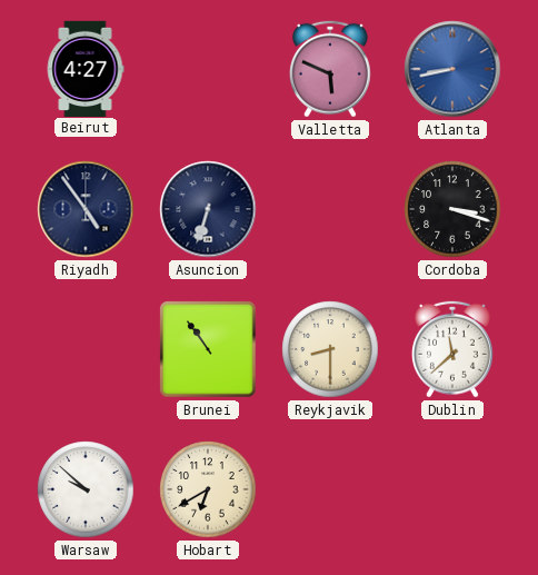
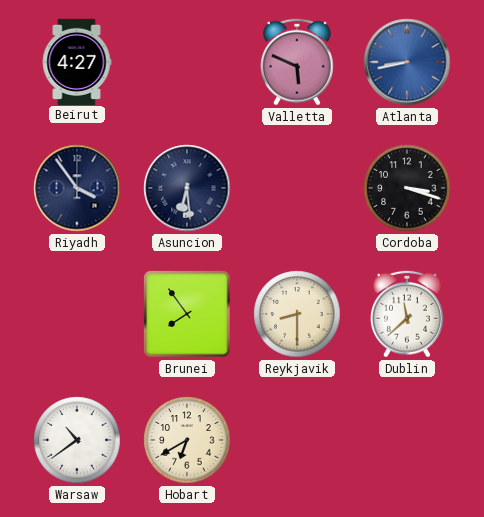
Riyadh: 4:54 -> 3:54
Asuncion: 6:33 -> 6:29
Brunei: 10:54 -> 7:54
Warsaw: 9:52 -> 10:39
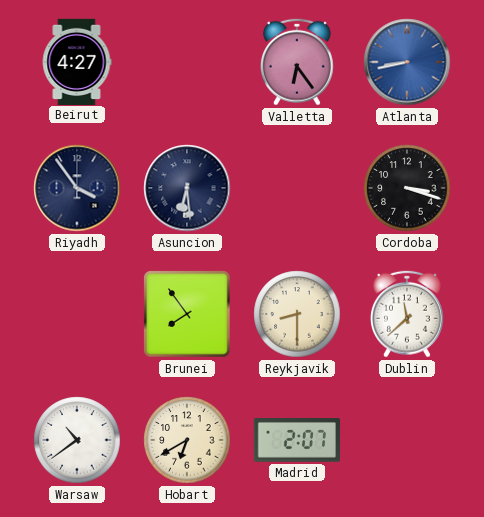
Valletta: 5:49 -> 6:24
Madrid: none -> 2:07
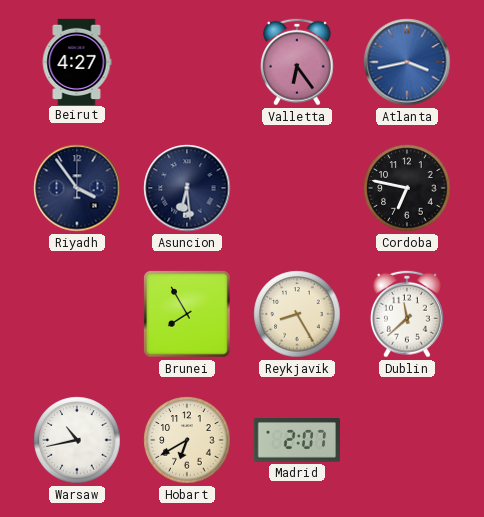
Atlanta: 8:43 -> 3:43
Cordoba: 3:18 -> 6:47
Brunei: 7:54 -> 7:55
Reykjavik: 8:30 -> 8:25
Warsaw: 10:39 -> 10:43
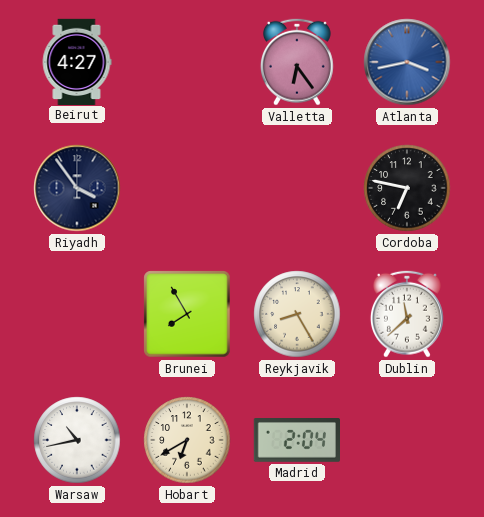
Asuncion: 6:29 -> none
Madrid: 2:07 -> 2:04
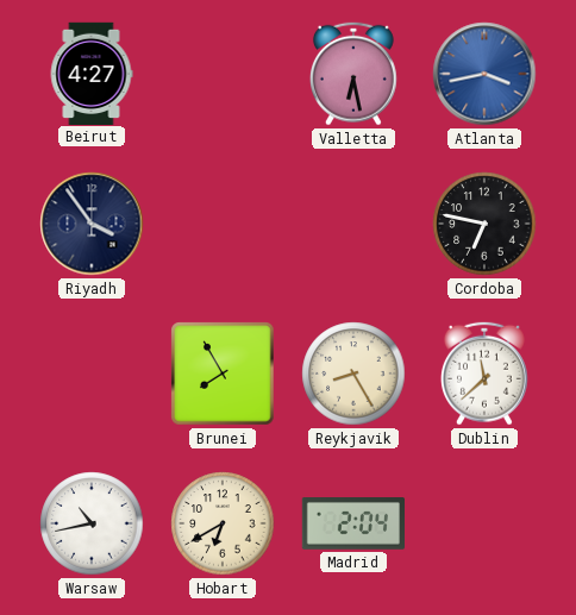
Valletta: 6:24 -> 6:28
